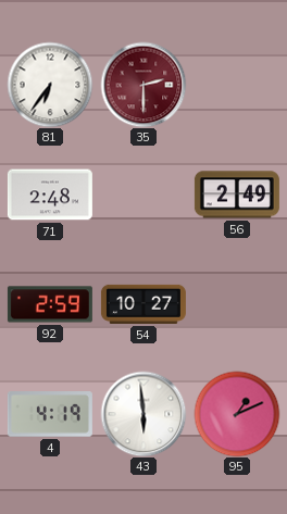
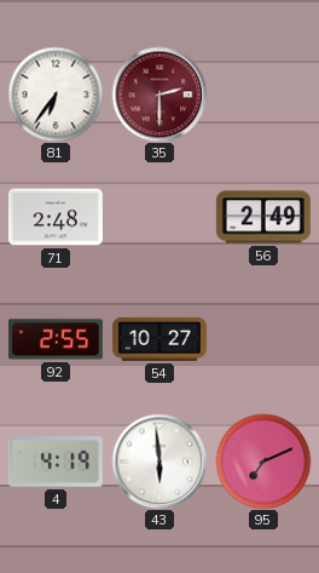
92: 2:59 -> 2:55
95: 1:11 -> 7:11
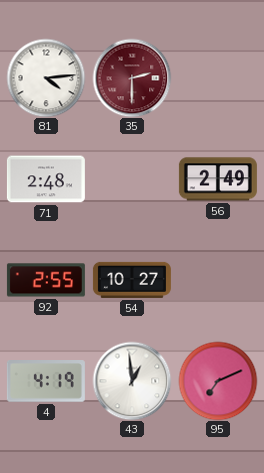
81: 6:36 -> 4:14
43: 5:59 -> 12:59
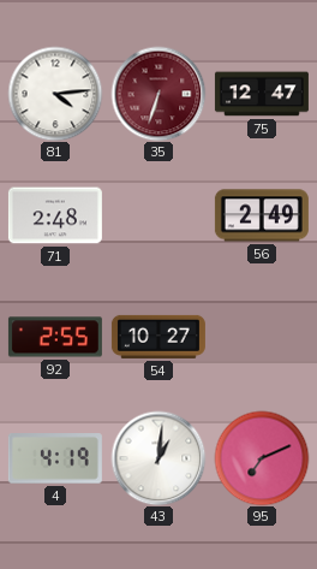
35: 2:30 -> 6:33
75: none -> 12:47
43: 12:59 -> 1:01
